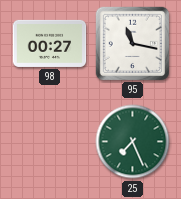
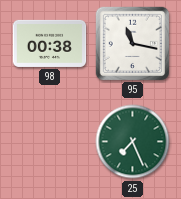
98: 00:27 -> 00:38
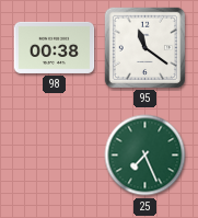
95: 11:17 -> 11:21
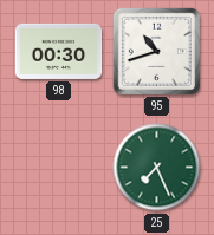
98: 00:38 -> 00:30
95: 11:21 -> 10:42
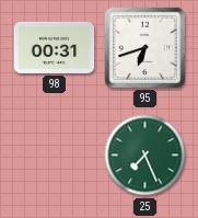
98: 00:30 -> 00:31
95: 10:42 -> 6:42
